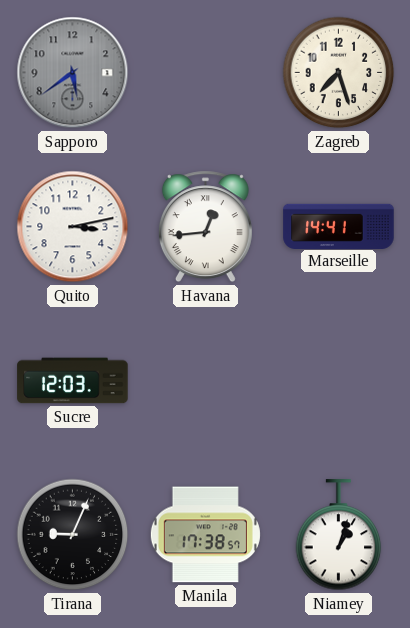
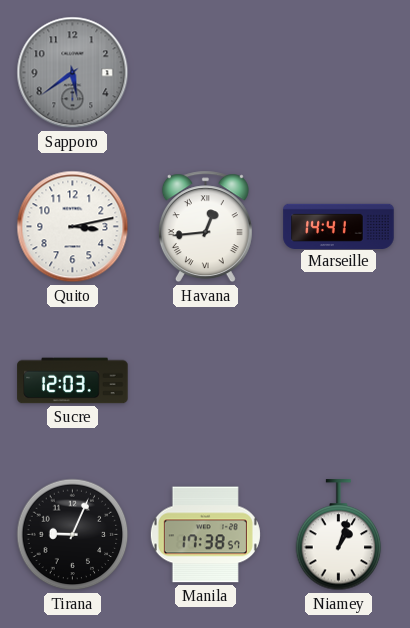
Zagreb: 7:27 -> none
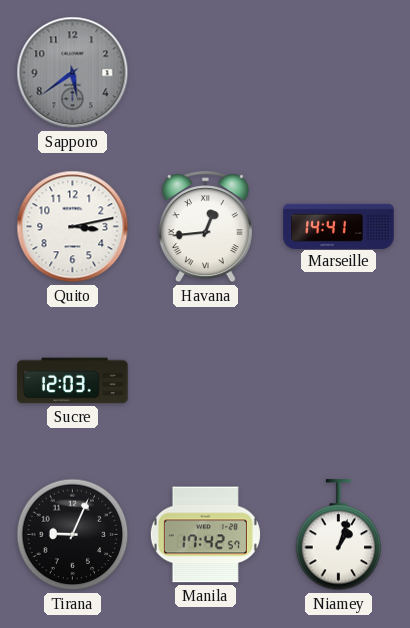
Manila: 17:38 -> 17:42
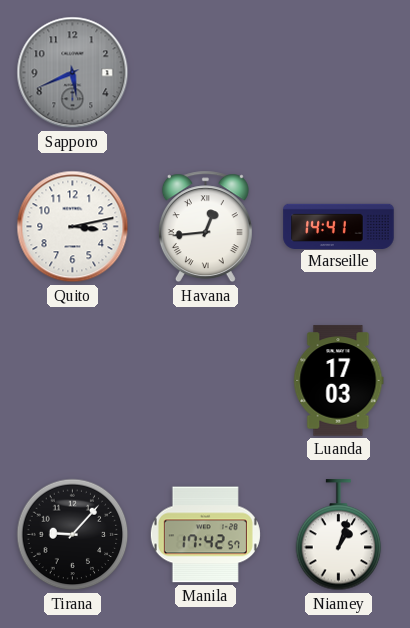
Sapporo: 5:39 -> 5:41
Sucre: 12:03 -> none
Luanda: none -> 17:03
Tirana: 9:04 -> 9:07
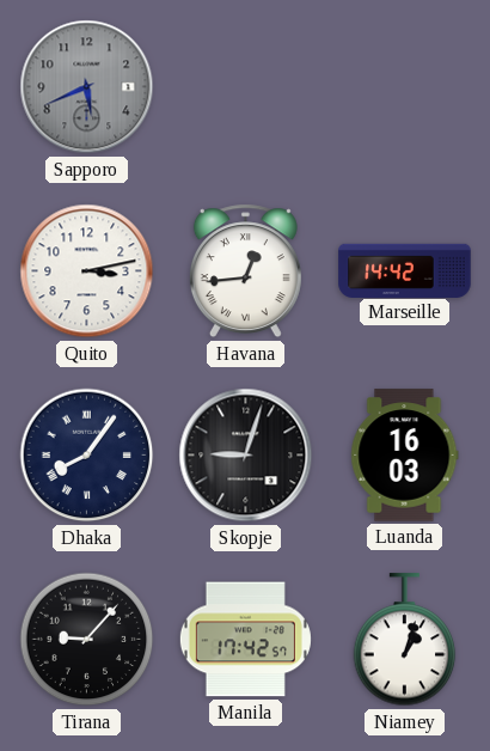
Marseille: 14:41 -> 14:42
Dhaka: none -> 8:06
Skopje: none -> 9:03
Luanda: 17:03 -> 16:03
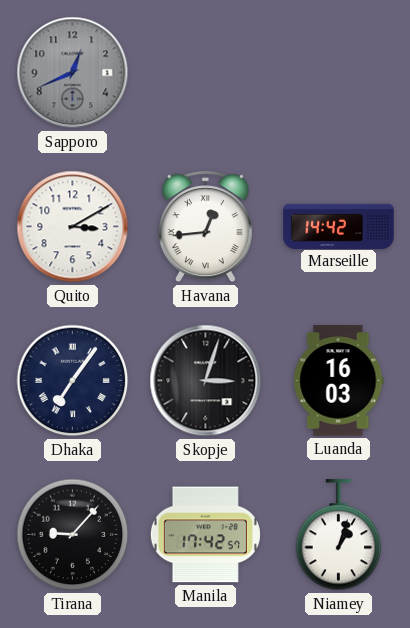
Sapporo: 5:41 -> 12:41
Quito: 3:13 -> 3:10
Dhaka: 8:06 -> 7:06
Skopje: 9:03 -> 3:03
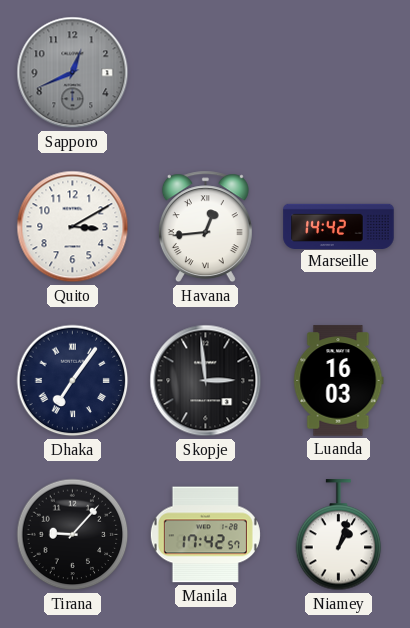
Skopje: 3:03 -> 2:59
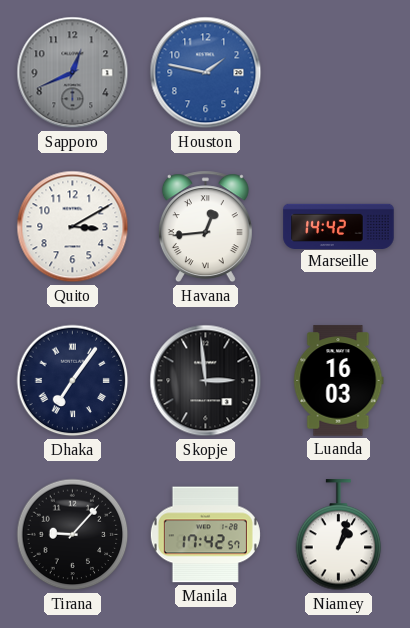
Houston: none -> 1:47
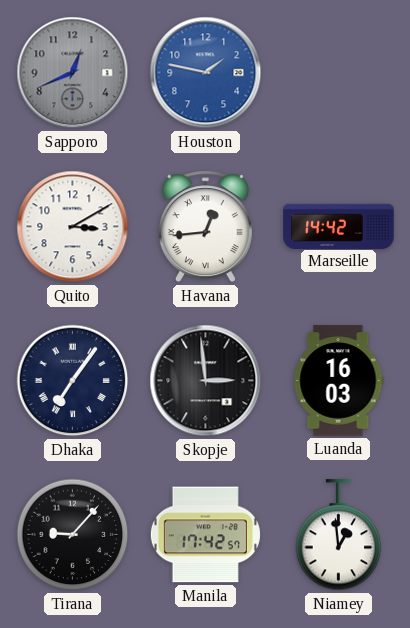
Niamey: 1:03 -> 12:59
